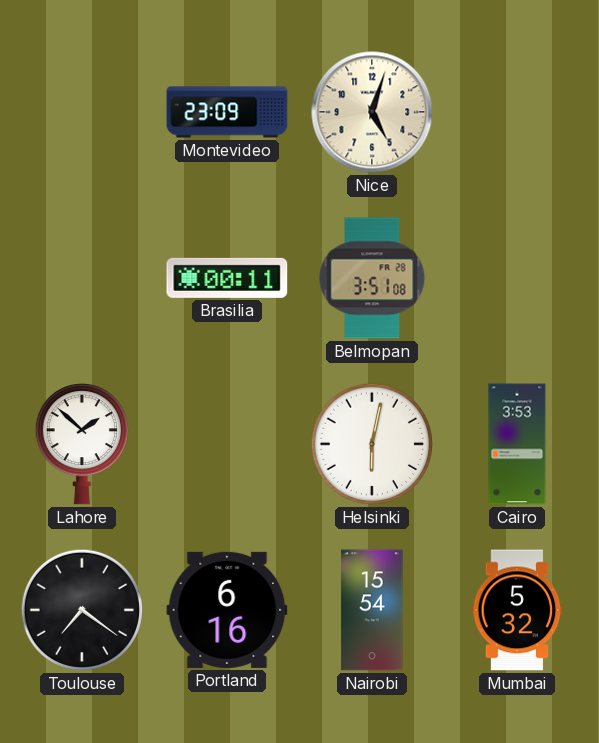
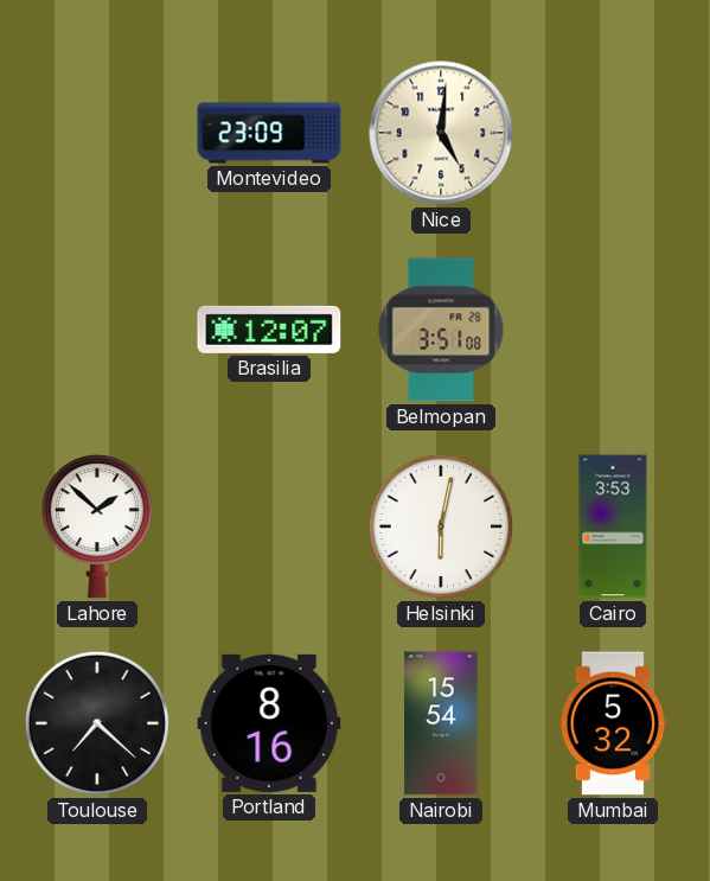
Nice: 5:03 -> 5:01
Brasilia: 00:11 -> 12:07
Toulouse: 7:21 -> 7:22
Portland: 6:16 -> 8:16
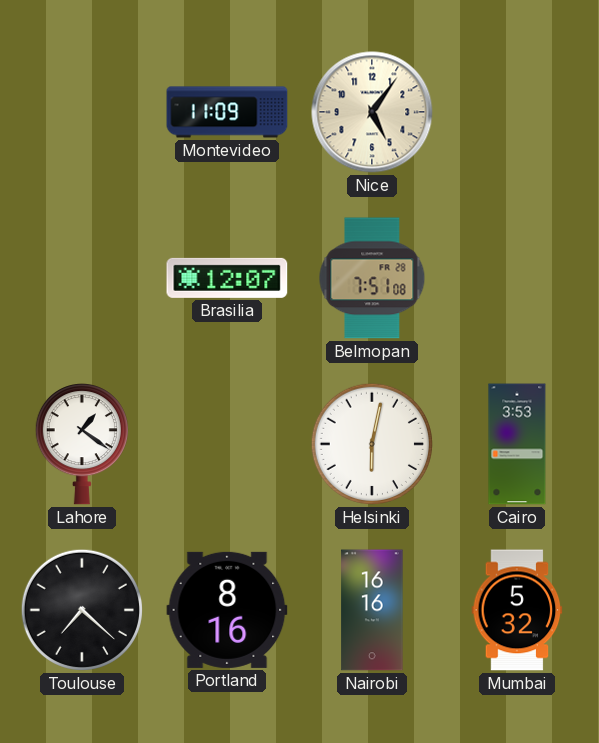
Montevideo: 23:09 -> 11:09
Nice: 5:01 -> 5:06
Belmopan: 3:51 -> 7:51
Lahore: 1:52 -> 1:21
Nairobi: 15:54 -> 16:16
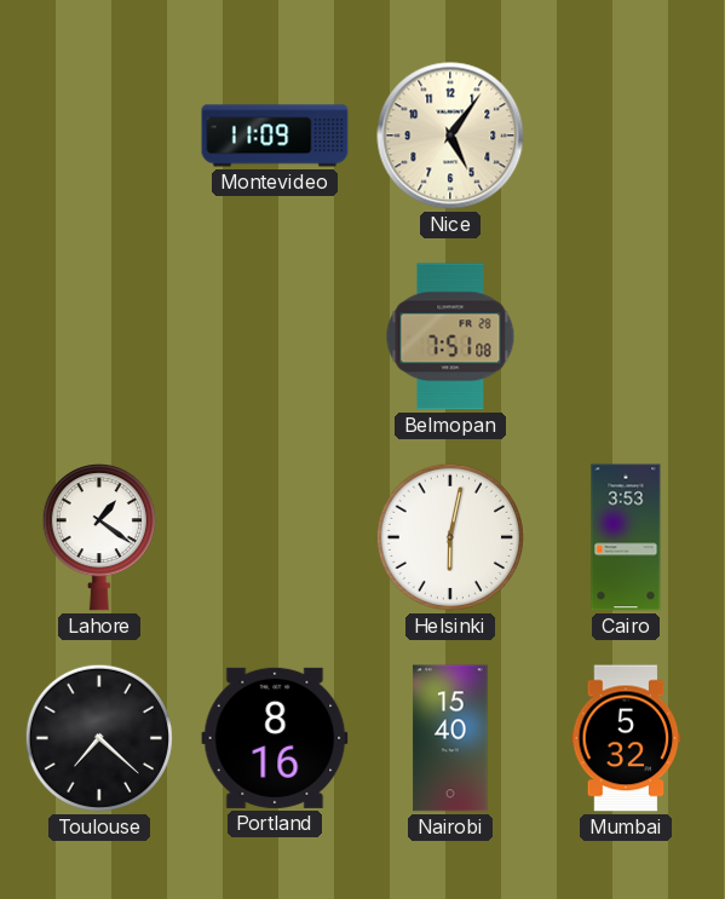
Brasilia: 12:07 -> none
Nairobi: 16:16 -> 15:40
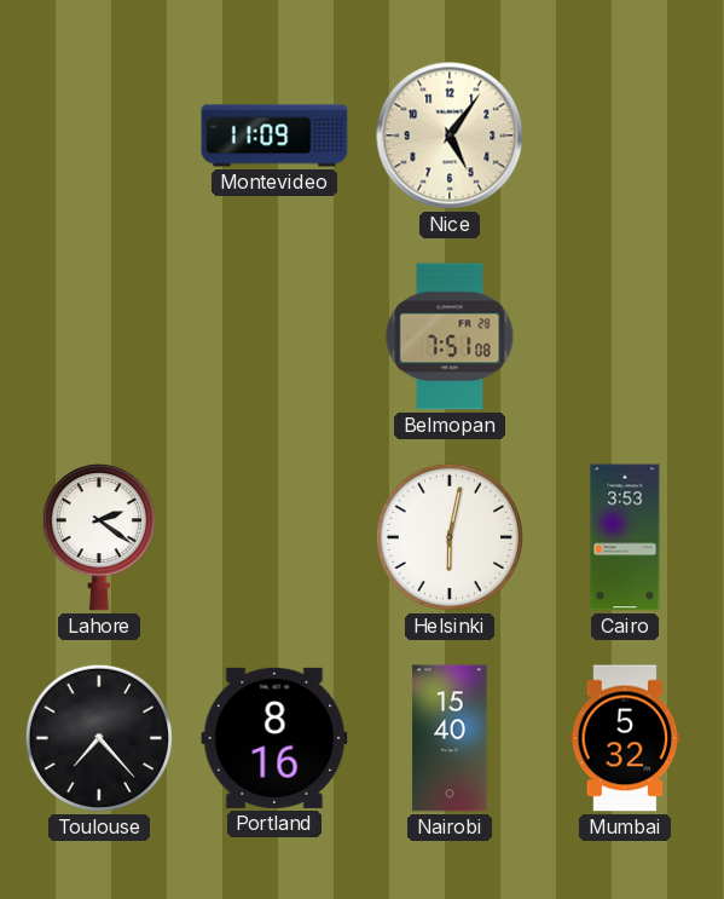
Lahore: 1:21 -> 2:21
Toulouse: 7:22 -> 7:23
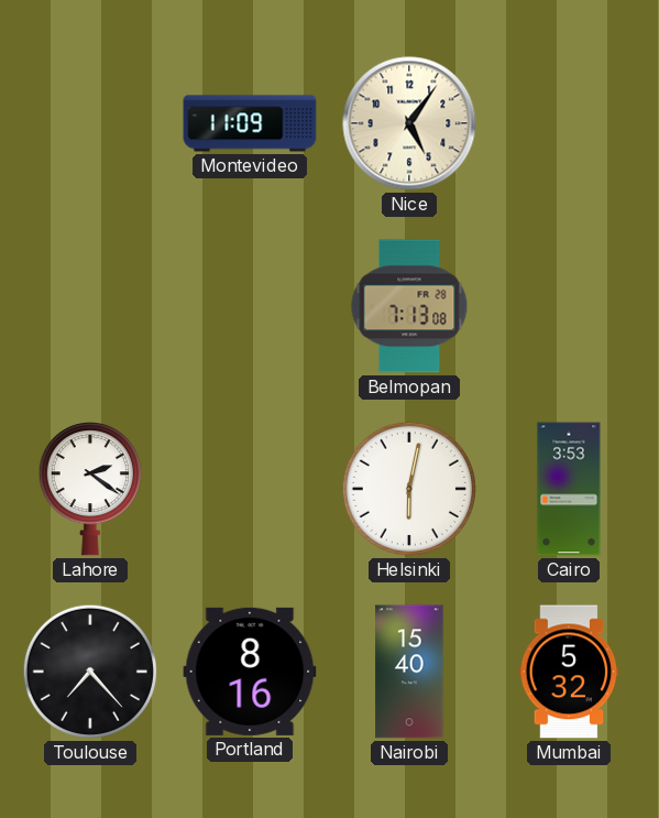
Belmopan: 7:51 -> 7:13
